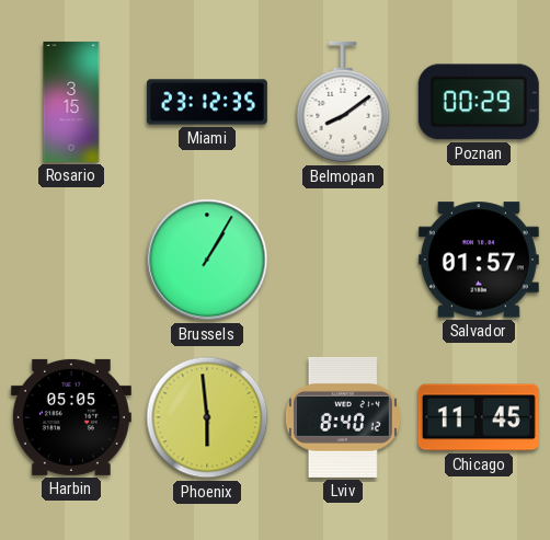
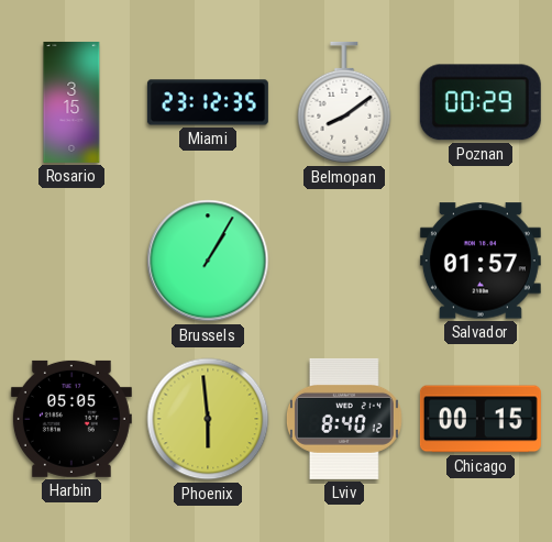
Chicago: 11:45 -> 00:15
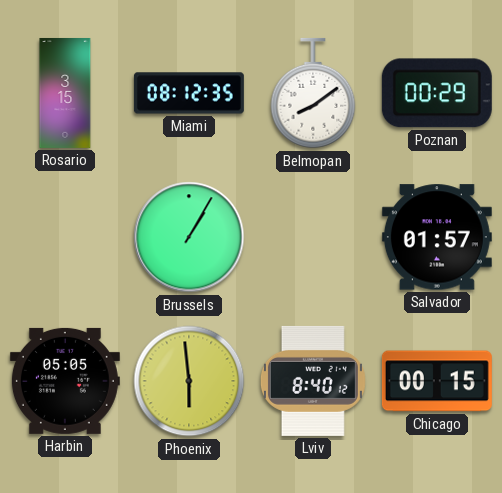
Miami: 23:12 -> 08:12
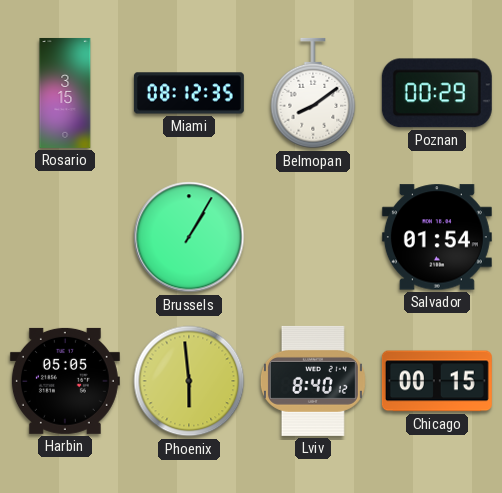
Salvador: 01:57 -> 01:54
